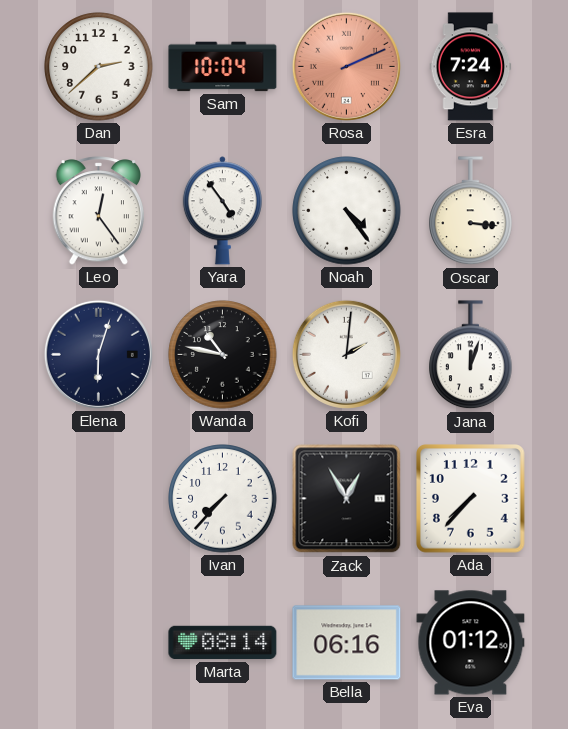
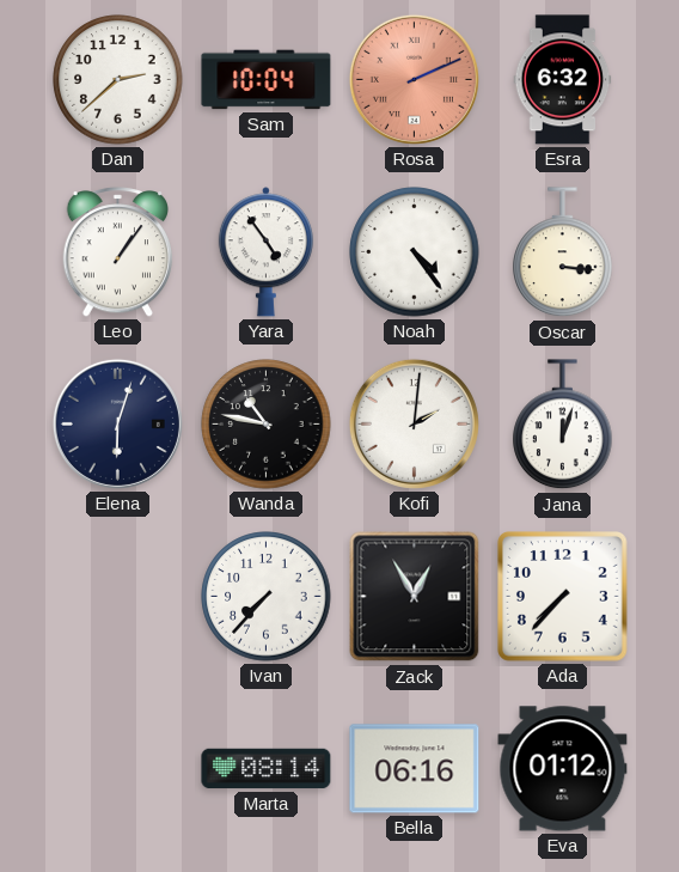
Esra: 7:24 -> 6:32
Leo: 12:24 -> 1:06
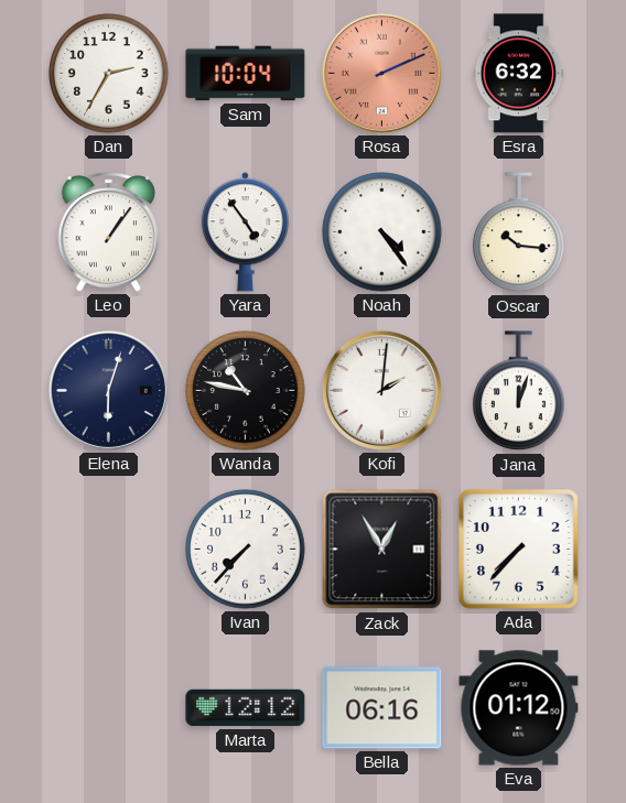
Dan: 2:38 -> 2:35
Oscar: 3:16 -> 10:16
Marta: 08:14 -> 12:12
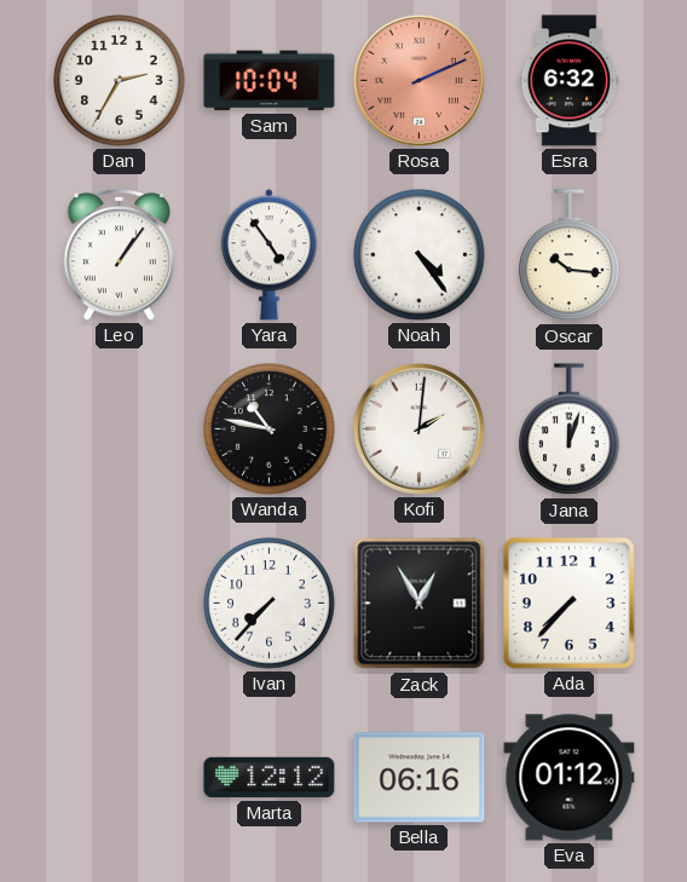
Elena: 6:03 -> none
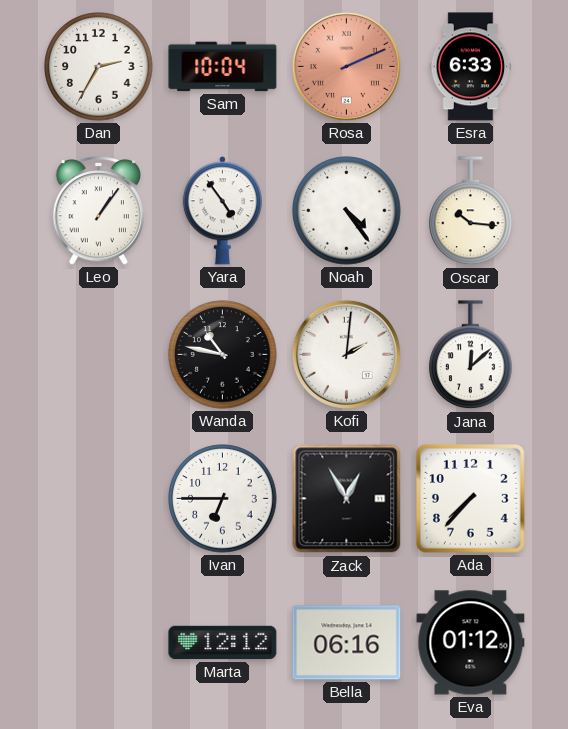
Esra: 6:32 -> 6:33
Jana: 12:03 -> 12:08
Ivan: 7:37 -> 6:45
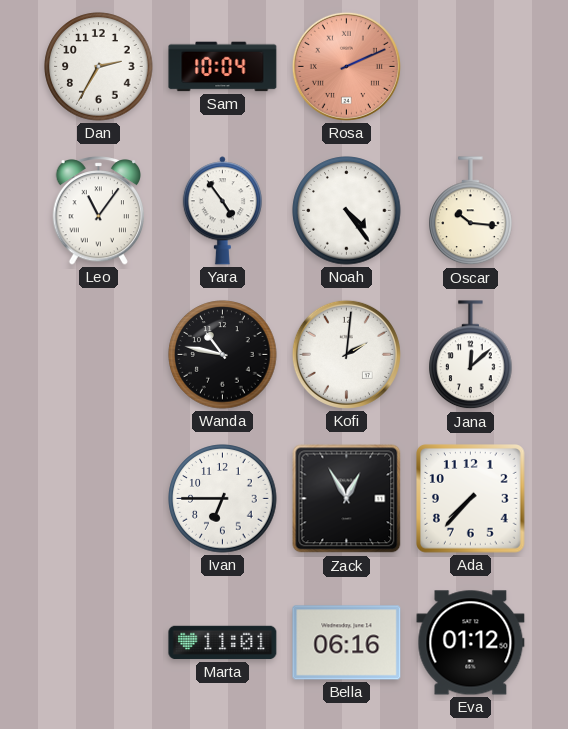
Esra: 6:33 -> none
Leo: 1:06 -> 11:06
Marta: 12:12 -> 11:01
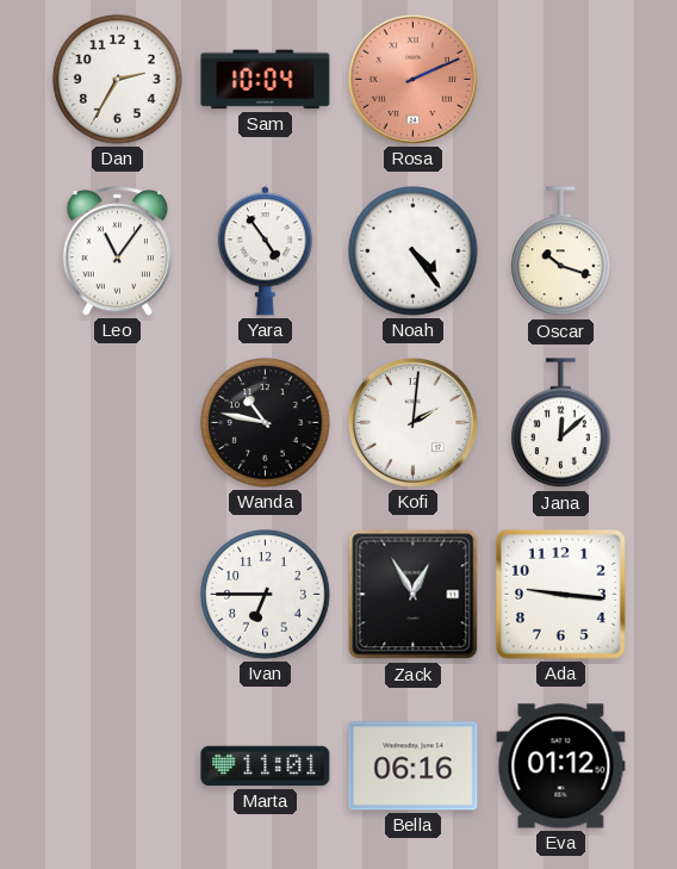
Oscar: 10:16 -> 10:18
Ada: 7:37 -> 9:16
